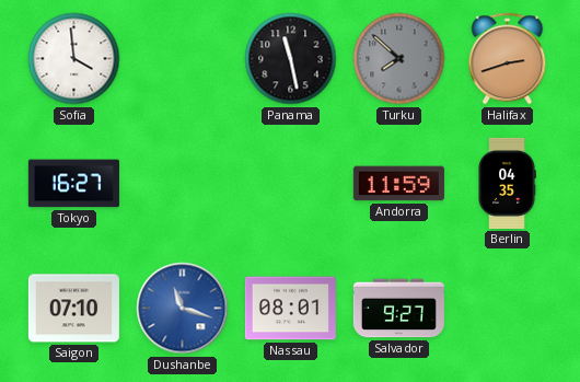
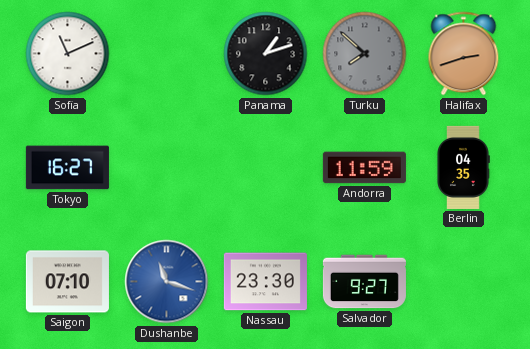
Sofia: 3:59 -> 11:11
Panama: 11:28 -> 1:12
Nassau: 08:01 -> 23:30
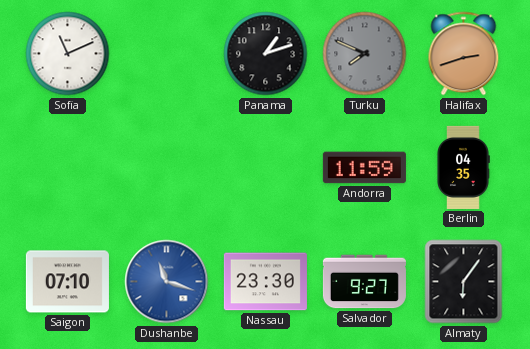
Turku: 7:52 -> 7:49
Tokyo: 16:27 -> none
Almaty: none -> 6:06
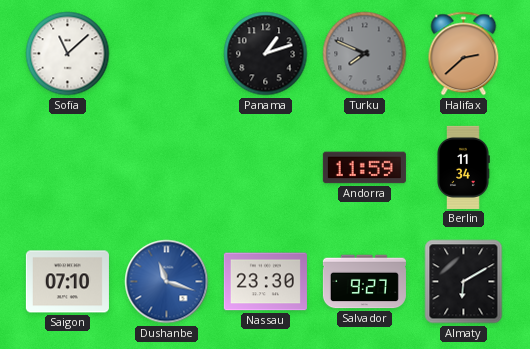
Sofia: 11:11 -> 11:08
Halifax: 2:42 -> 2:38
Berlin: 04:35 -> 11:34
Almaty: 6:06 -> 6:10
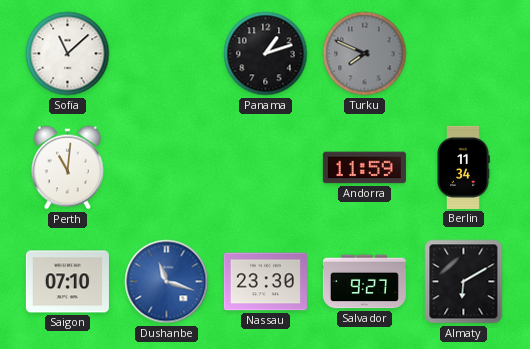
Halifax: 2:38 -> none
Perth: none -> 11:01
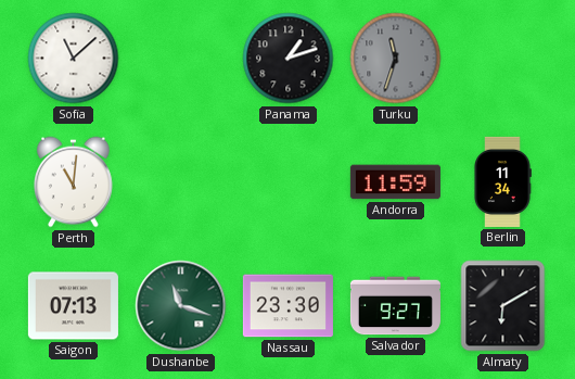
Turku: 7:49 -> 11:33
Saigon: 07:10 -> 07:13
Dushanbe dial: blue -> green
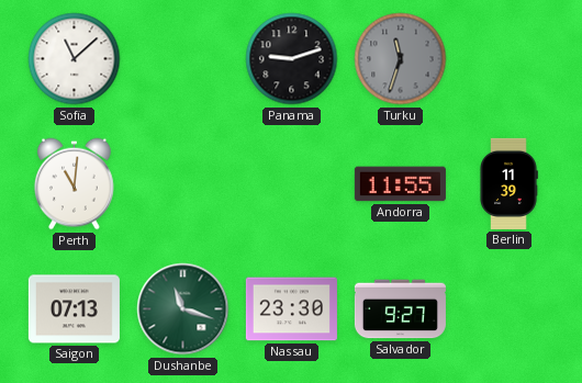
Panama: 1:12 -> 9:12
Andorra: 11:59 -> 11:55
Berlin: 11:34 -> 11:39
Almaty: 6:10 -> none
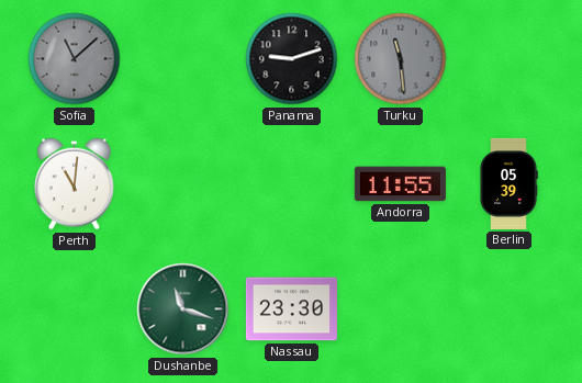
Sofia dial: white -> grey
Turku: 11:33 -> 11:29
Berlin: 11:39 -> 05:39
Saigon: 07:13 -> none
Salvador: 9:27 -> none
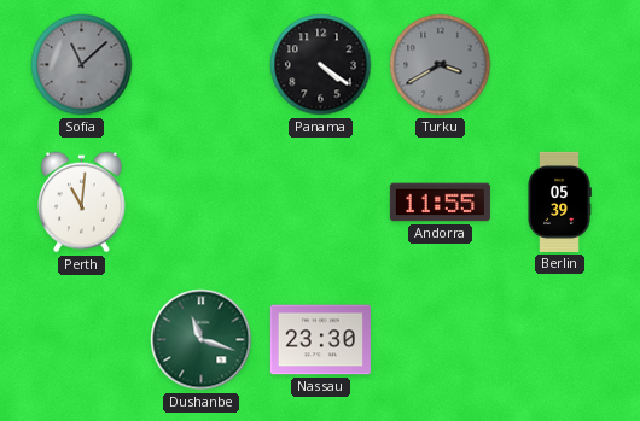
Panama: 9:12 -> 4:21
Turku: 11:29 -> 3:40
